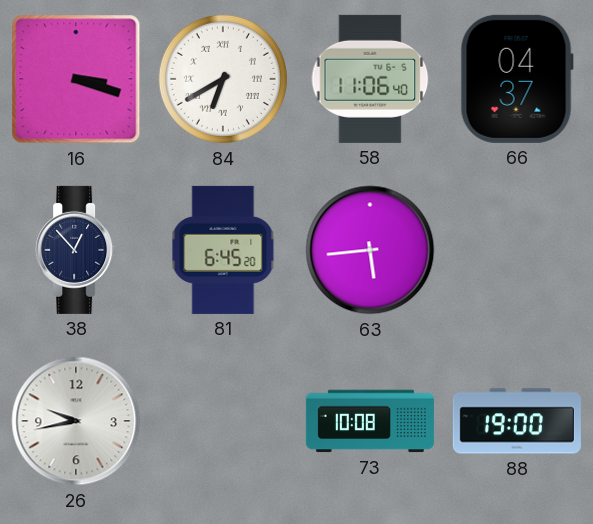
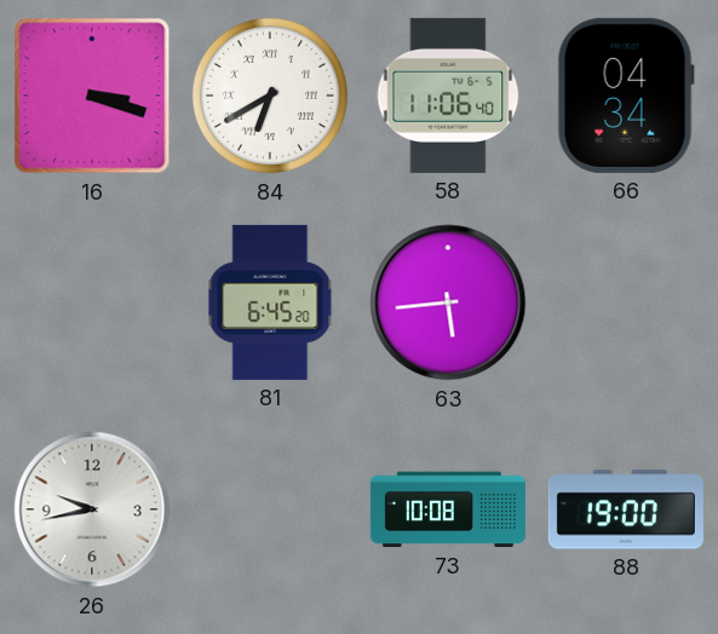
66: 04:37 -> 04:34
38: 12:53 -> none
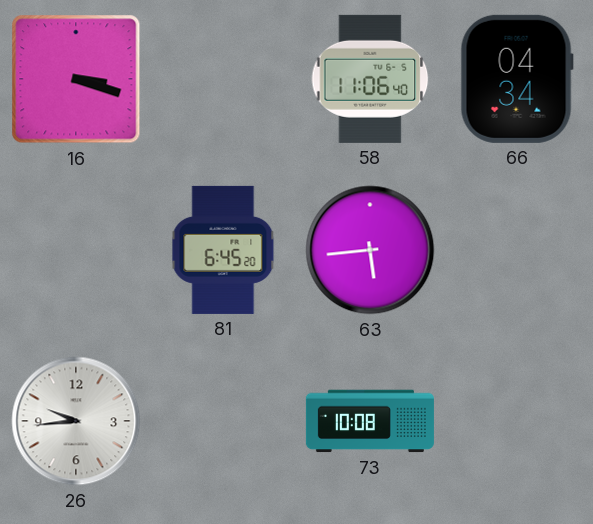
84: 6:40 -> none
26: 9:43 -> 9:44
88: 19:00 -> none
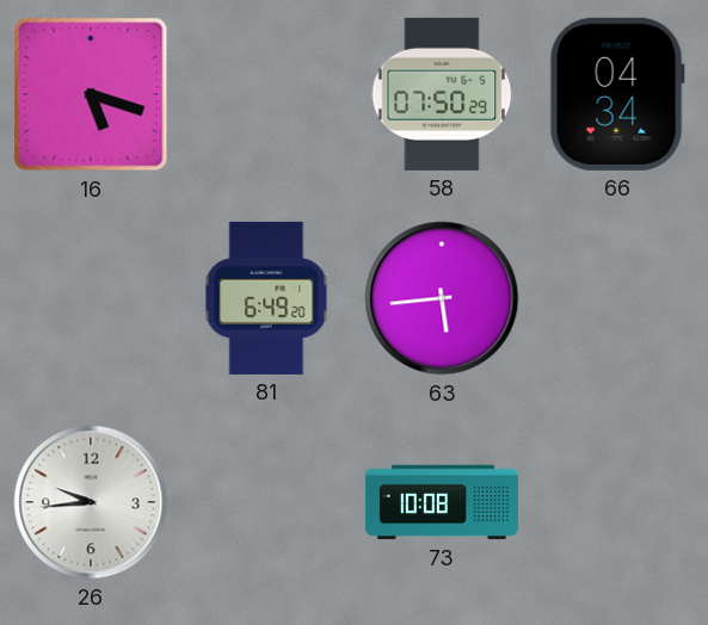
16: 3:18 -> 5:18
58: 11:06 -> 07:50
81: 6:45 -> 6:49
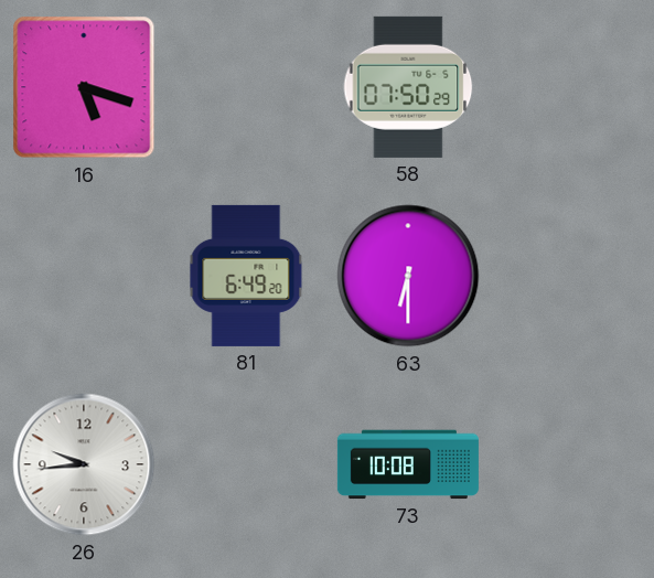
66: 04:34 -> none
63: 5:44 -> 6:30
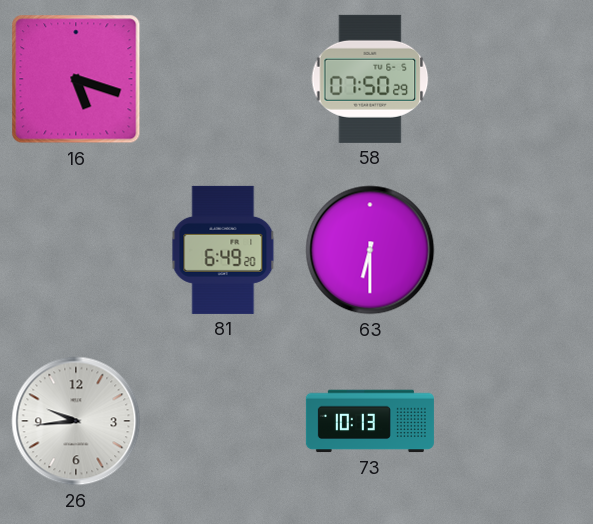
73: 10:08 -> 10:13
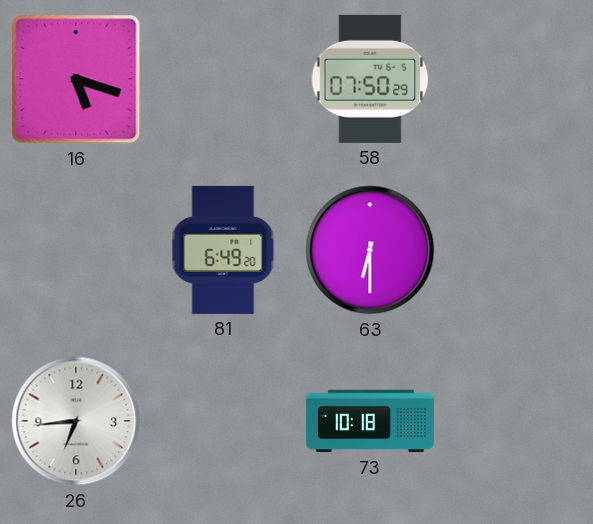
26: 9:44 -> 6:44
73: 10:13 -> 10:18
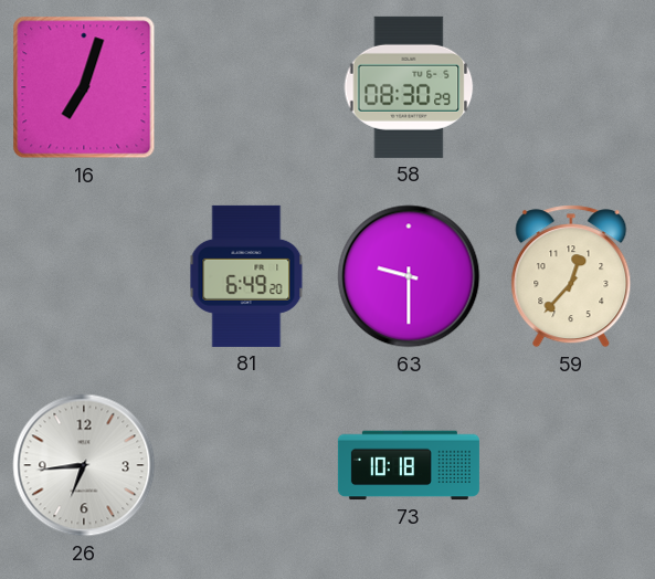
16: 5:18 -> 7:03
58: 07:50 -> 08:30
63: 6:30 -> 9:30
59: none -> 12:37
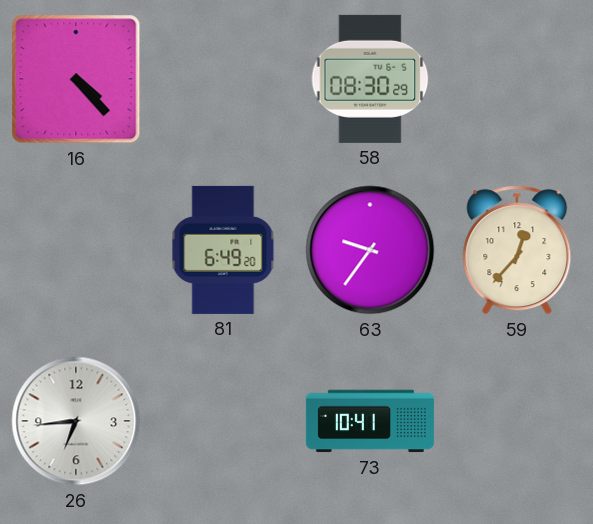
16: 7:03 -> 4:23
63: 9:30 -> 9:36
73: 10:18 -> 10:41
